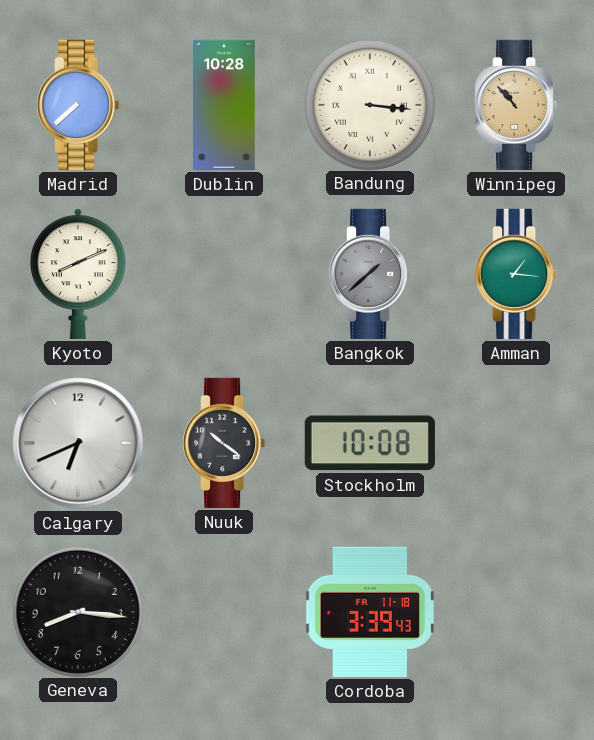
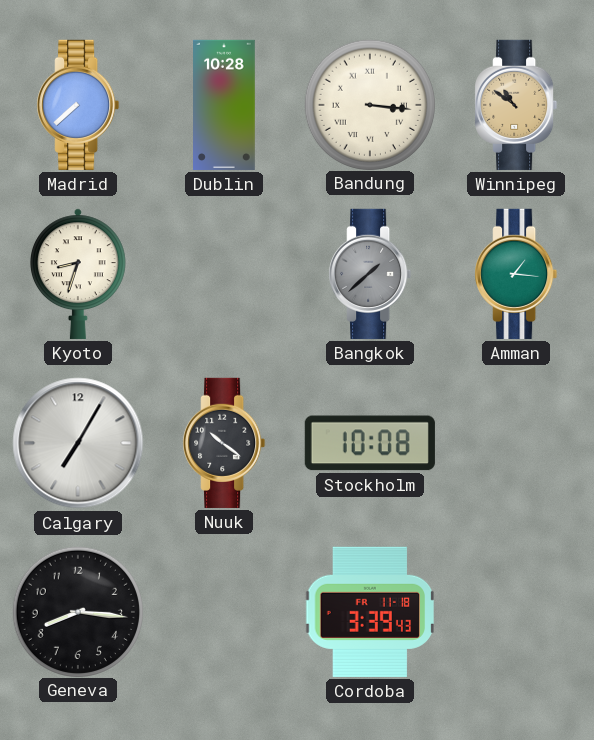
Winnipeg: 10:53 -> 10:51
Kyoto: 8:11 -> 8:33
Calgary: 6:41 -> 7:05
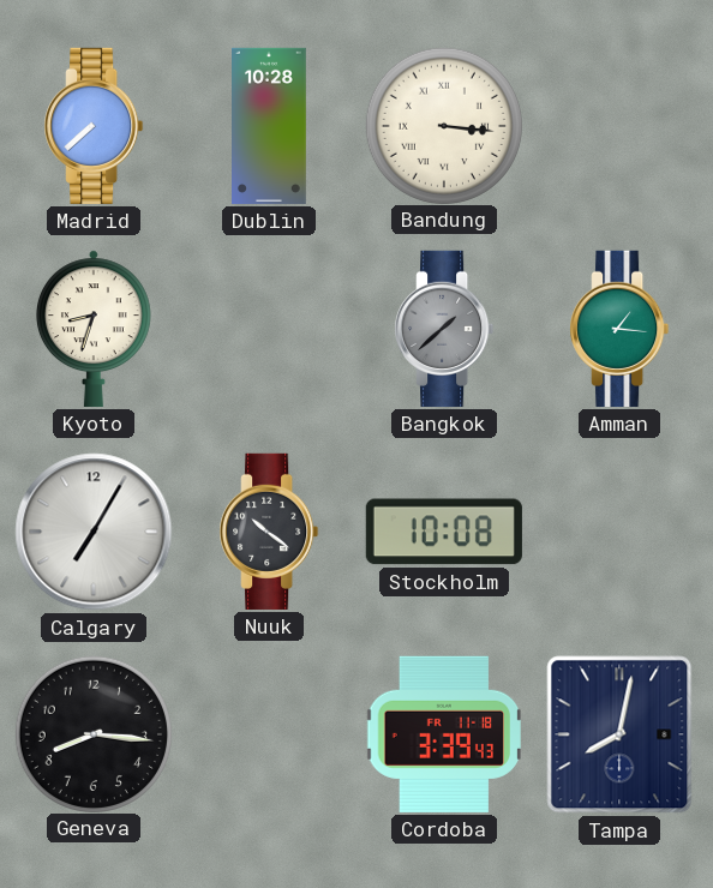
Winnipeg: 10:51 -> none
Tampa: none -> 8:02
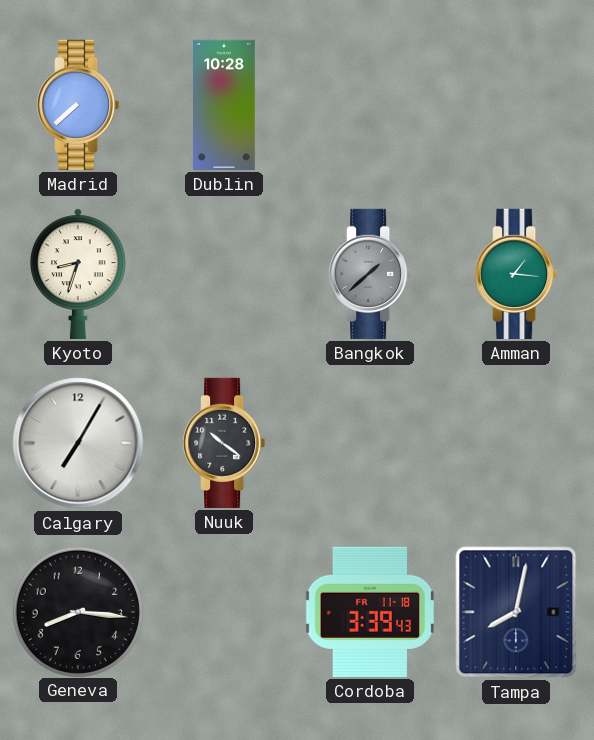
Bandung: 3:16 -> none
Stockholm: 10:08 -> none
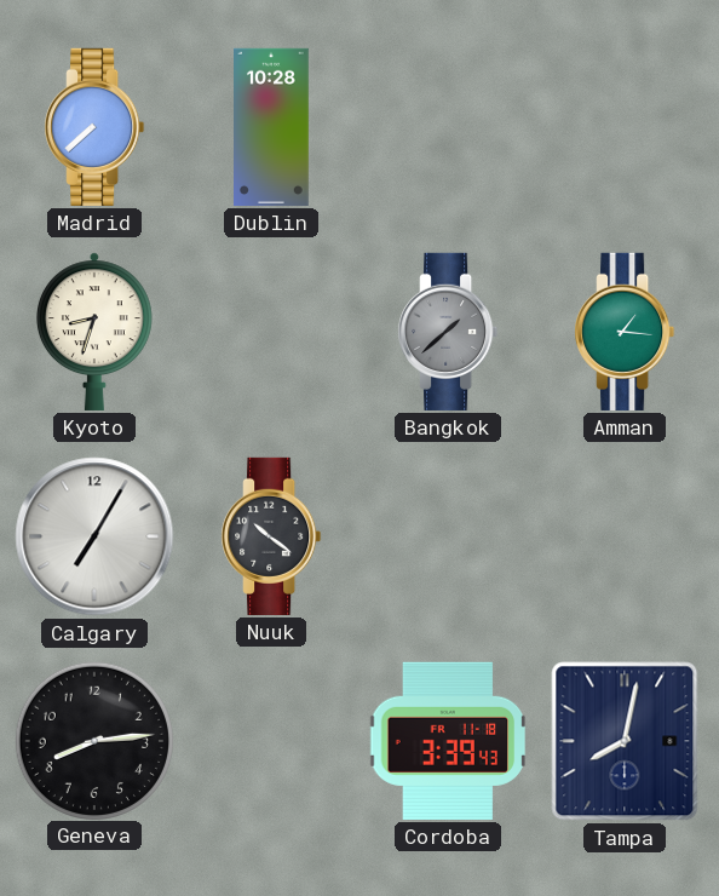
Geneva: 8:16 -> 8:14
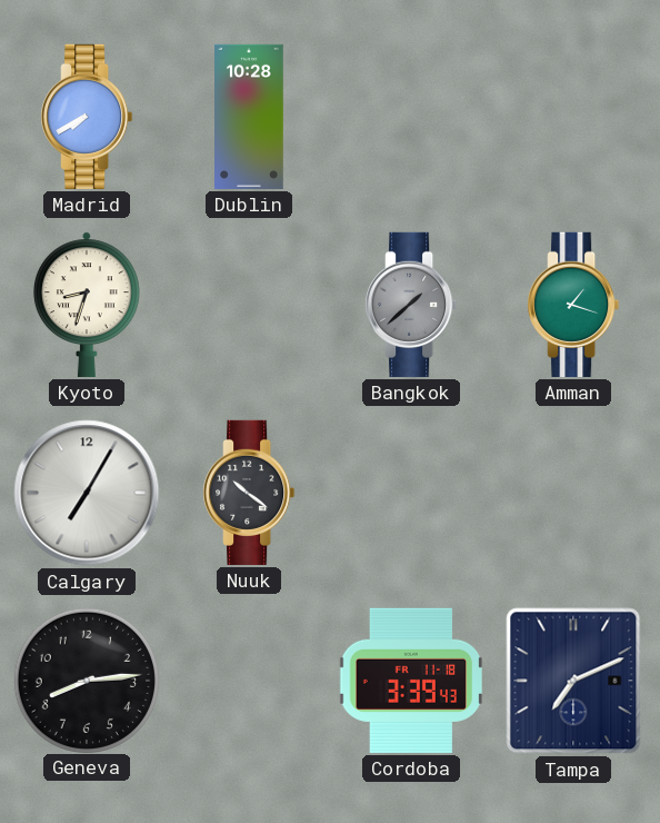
Madrid: 7:38 -> 7:40
Amman: 1:16 -> 1:18
Tampa: 8:02 -> 7:11
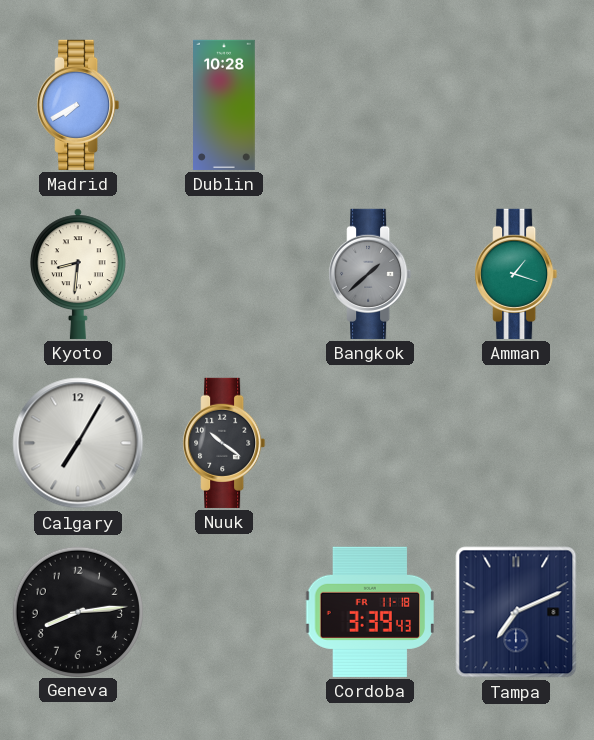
Kyoto: 8:33 -> 8:31
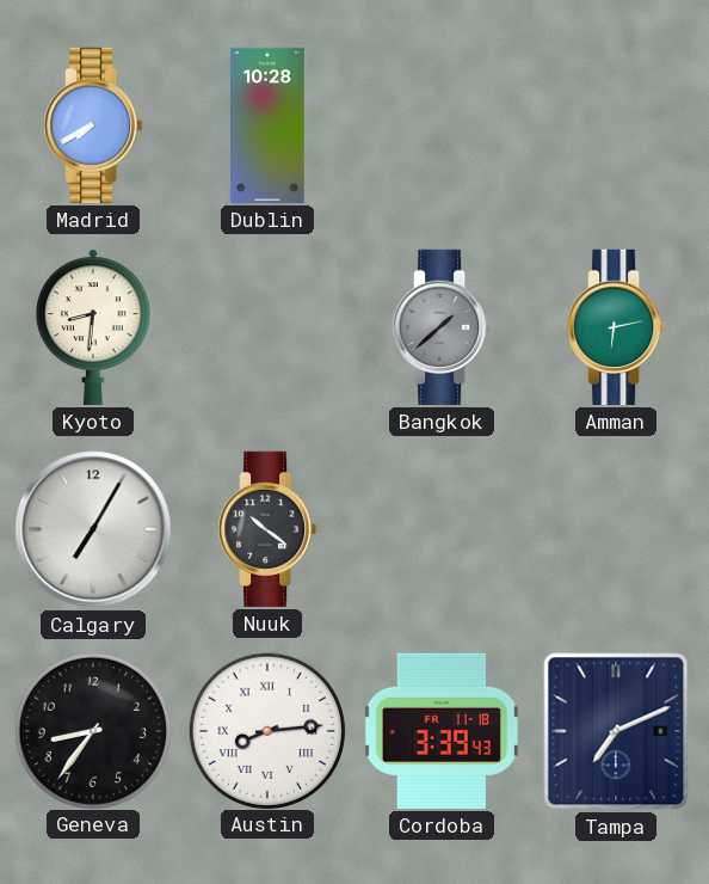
Amman: 1:18 -> 6:13
Geneva: 8:14 -> 8:36
Austin: none -> 8:14
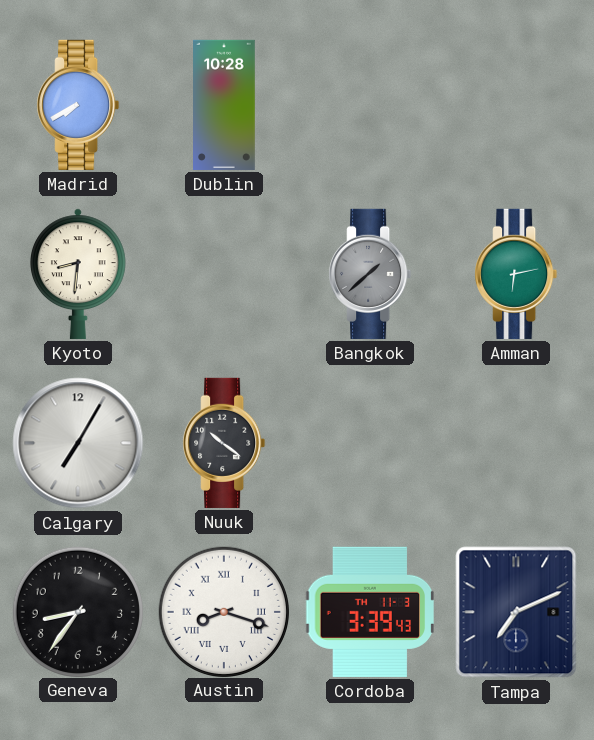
Austin: 8:14 -> 8:18
Cordoba date: FR 11-18 -> TH 11-3
